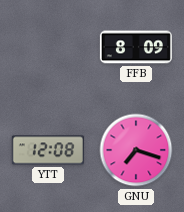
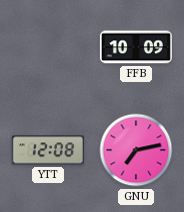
FFB: 8:09 -> 10:09
GNU: 7:18 -> 7:13
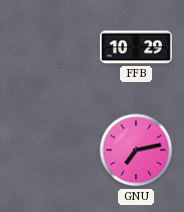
FFB: 10:09 -> 10:29
YTT: 12:08 -> none
